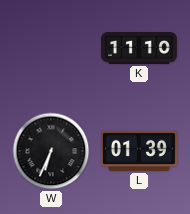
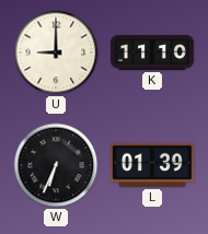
U: none -> 9:00
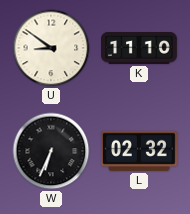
U: 9:00 -> 8:51
L: 01:39 -> 02:32
